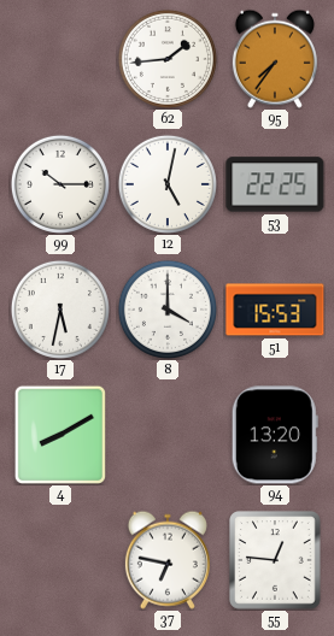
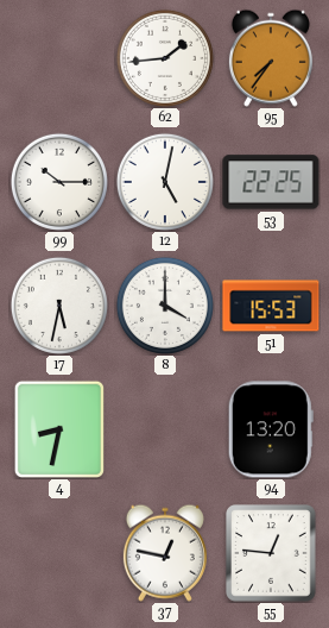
4: 8:10 -> 8:32
37: 6:47 -> 12:47
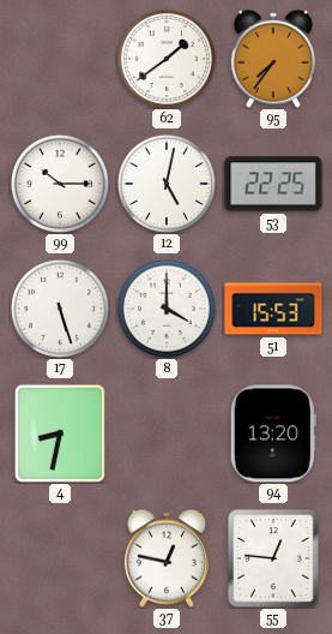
62: 1:44 -> 1:39
17: 5:32 -> 5:27
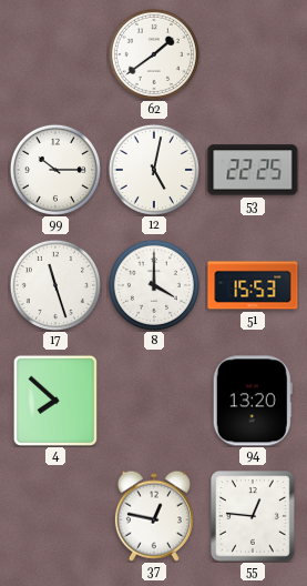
95: 7:36 -> none
17: 5:27 -> 11:27
4: 8:32 -> 7:52
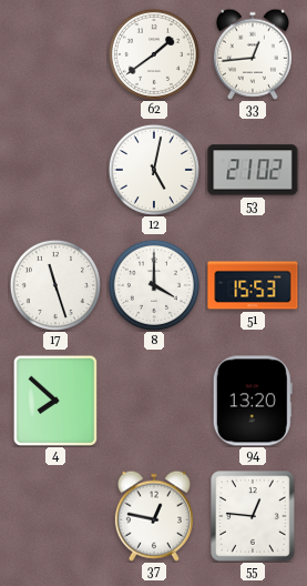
33: none -> 12:44
99: 10:15 -> none
53: 22:25 -> 21:02
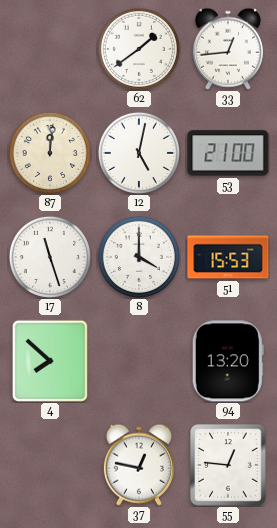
87: none -> 12:01
53: 21:02 -> 21:00
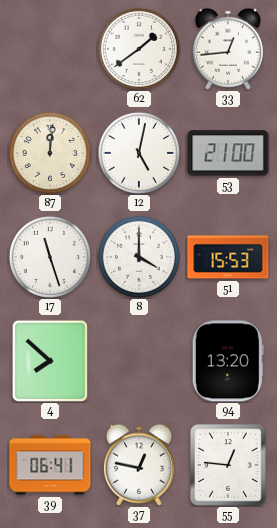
39: none -> 06:41
